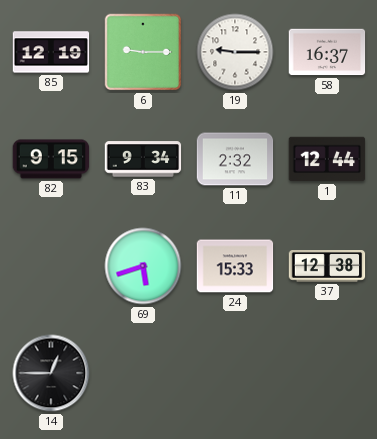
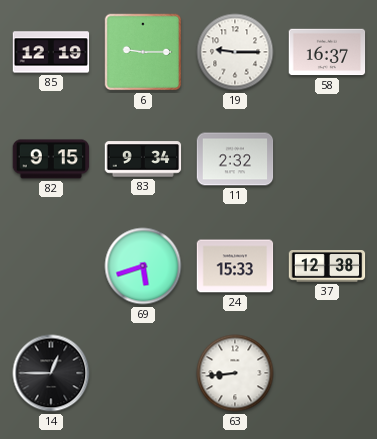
1: 12:44 -> none
63: none -> 8:44
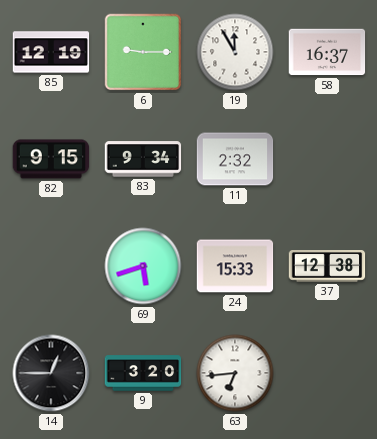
19: 9:15 -> 11:55
9: none -> 3:20
63: 8:44 -> 6:44
